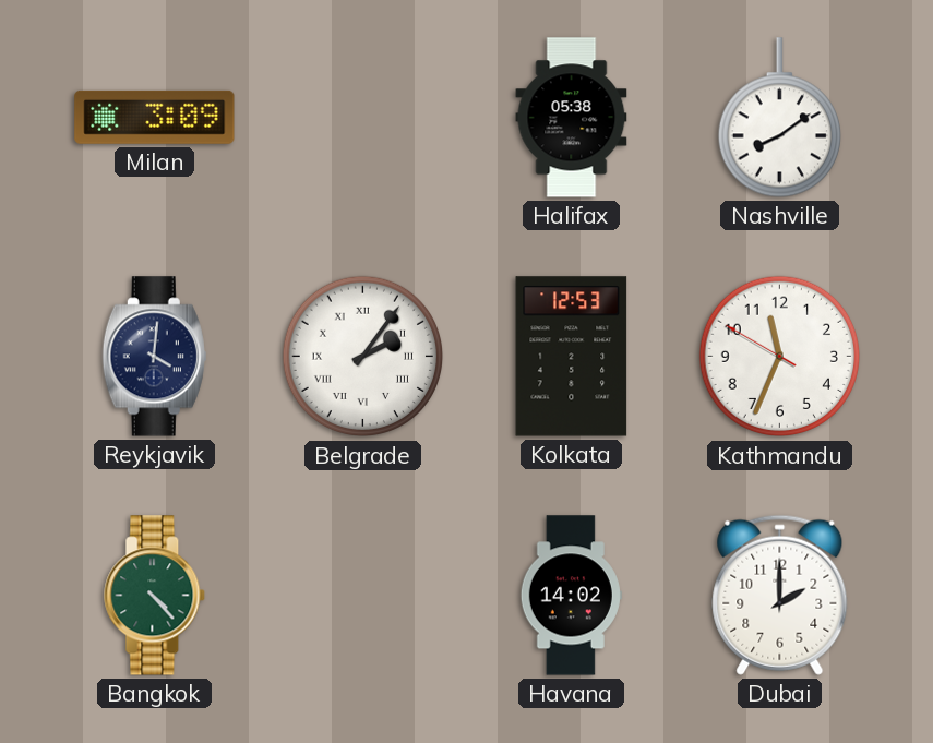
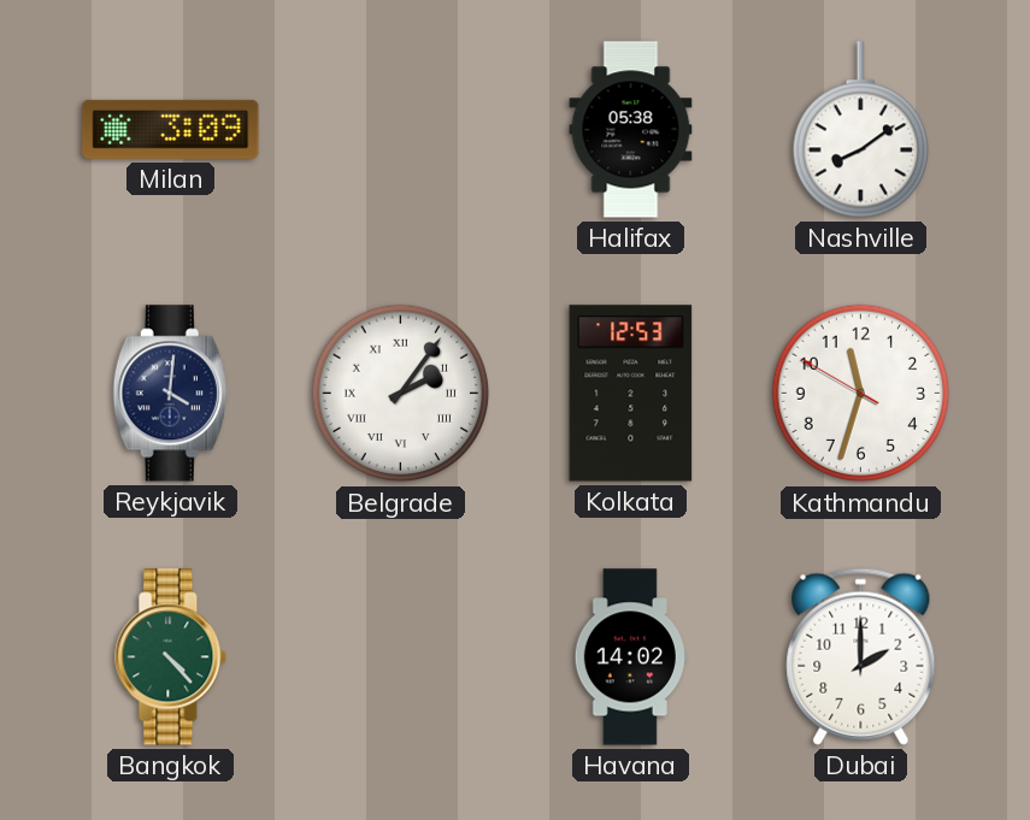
Kathmandu: 11:33 -> 11:32
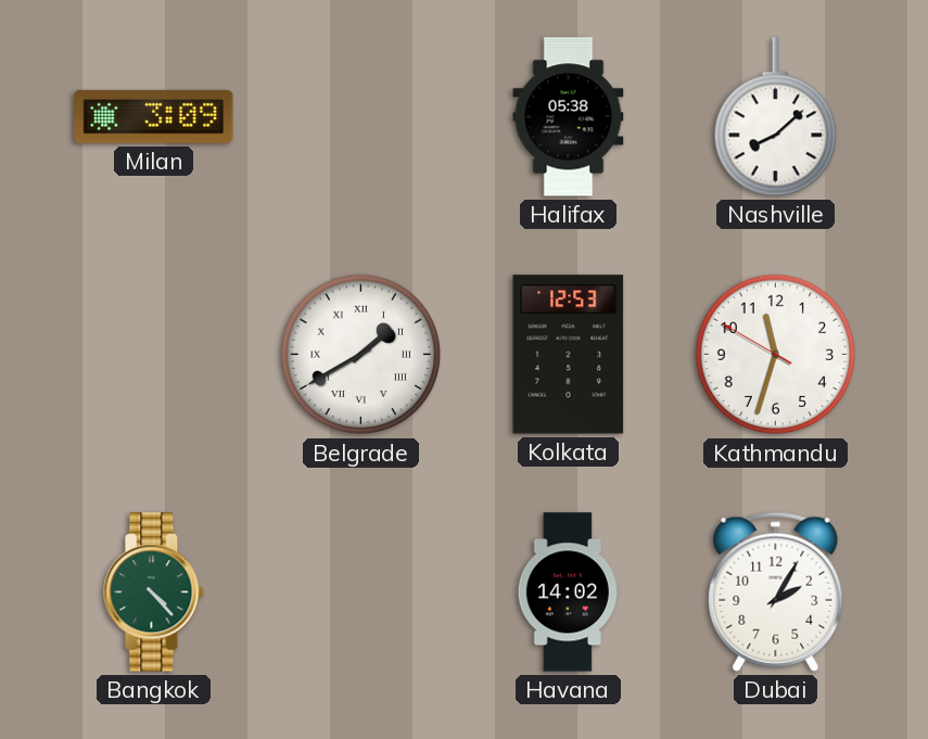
Nashville: 8:09 -> 8:08
Reykjavik: 4:01 -> none
Belgrade: 2:06 -> 1:40
Dubai: 2:00 -> 2:05
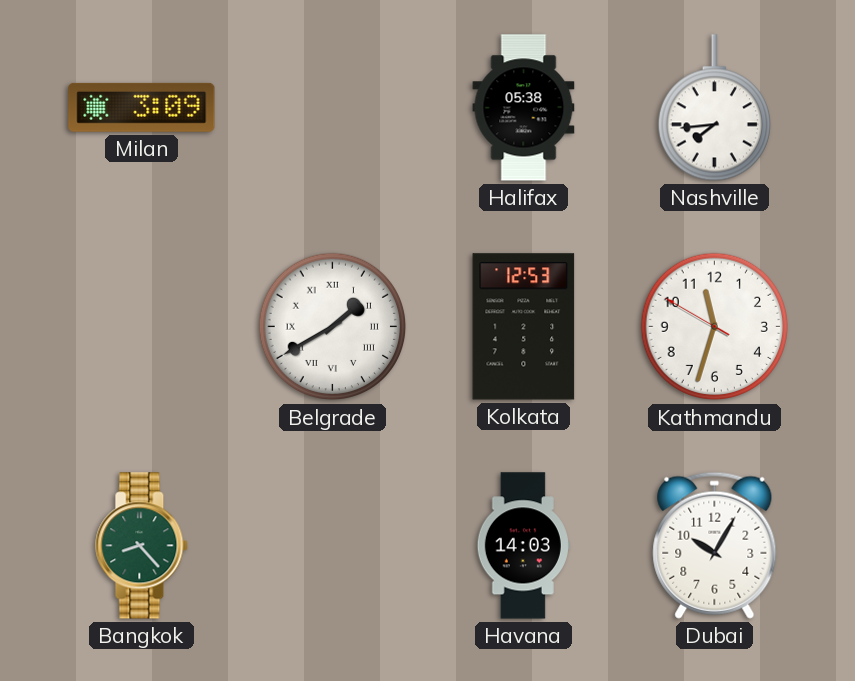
Nashville: 8:08 -> 7:44
Bangkok: 4:23 -> 8:23
Havana: 14:02 -> 14:03
Dubai: 2:05 -> 10:05
